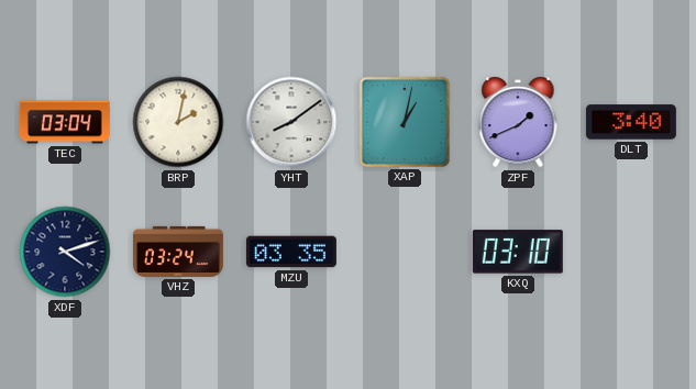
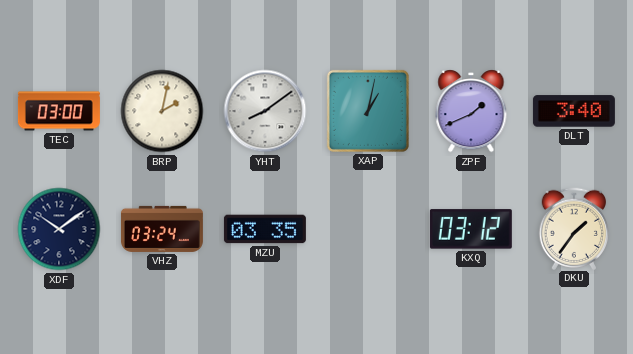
TEC: 03:04 -> 03:00
XDF: 4:12 -> 10:09
KXQ: 03:10 -> 03:12
DKU: none -> 1:36
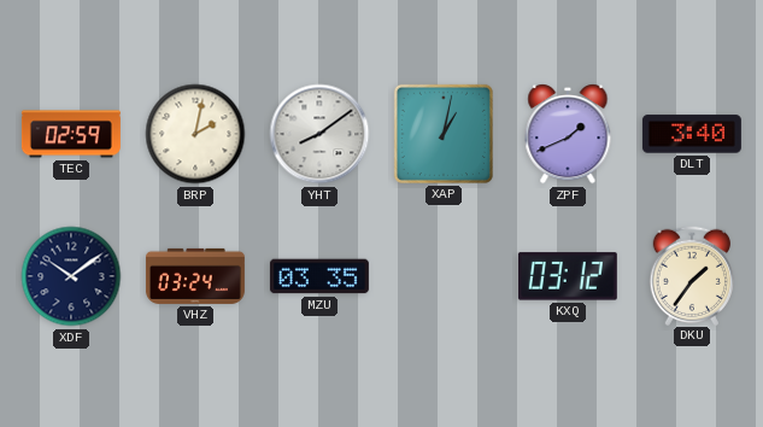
TEC: 03:00 -> 02:59
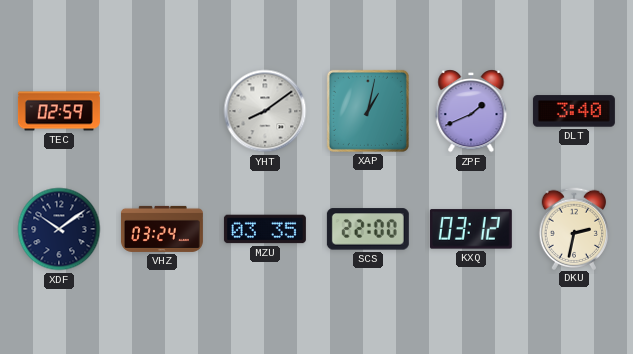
BRP: 2:02 -> none
SCS: none -> 22:00
DKU: 1:36 -> 2:32
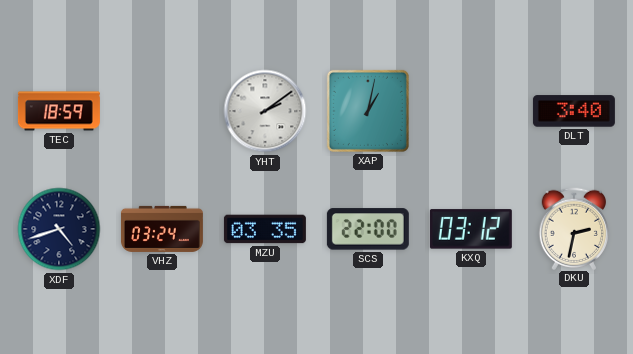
TEC: 02:59 -> 18:59
YHT: 8:09 -> 2:09
ZPF: 1:41 -> none
XDF: 10:09 -> 4:42
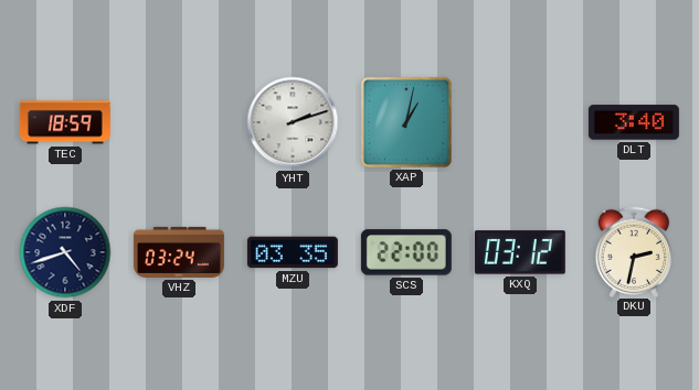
YHT: 2:09 -> 2:12
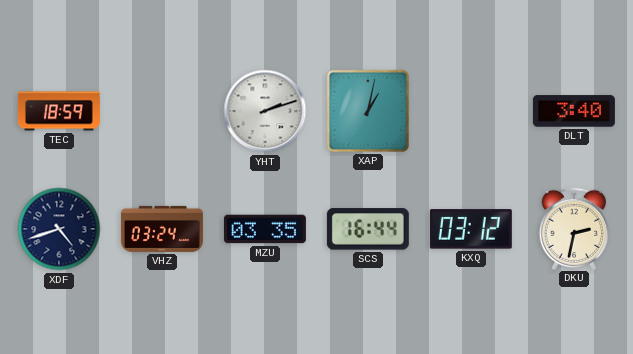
SCS: 22:00 -> 16:44
